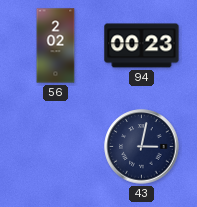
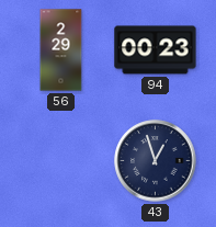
56: 2:02 -> 2:29
43: 3:02 -> 12:57
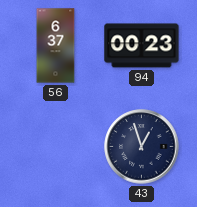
56: 2:29 -> 6:37
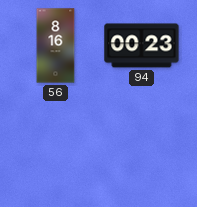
56: 6:37 -> 8:16
43: 12:57 -> none
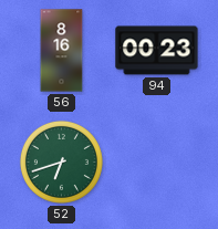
52: none -> 6:42
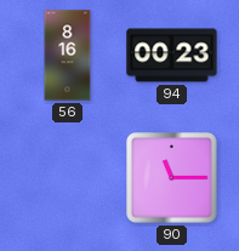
52: 6:42 -> none
90: none -> 11:15
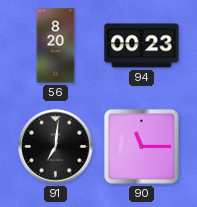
56: 8:16 -> 8:20
91: none -> 7:01
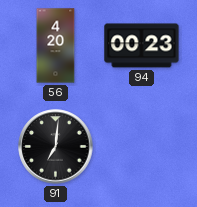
56: 8:20 -> 4:20
90: 11:15 -> none
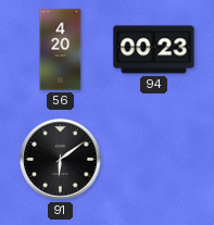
91: 7:01 -> 6:09
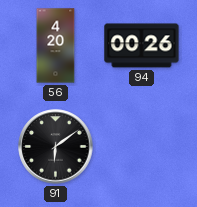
94: 00:23 -> 00:26
